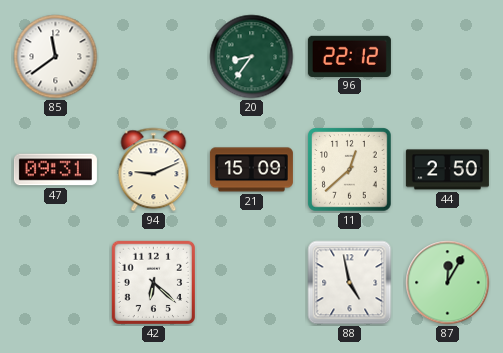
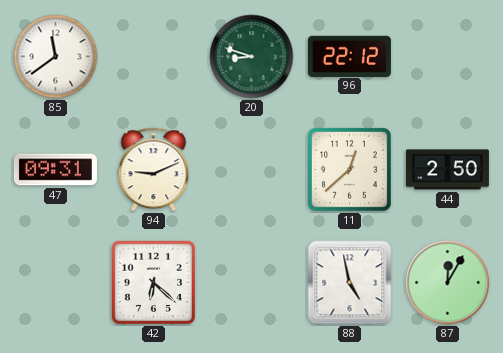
20: 8:36 -> 8:48
21: 15:09 -> none
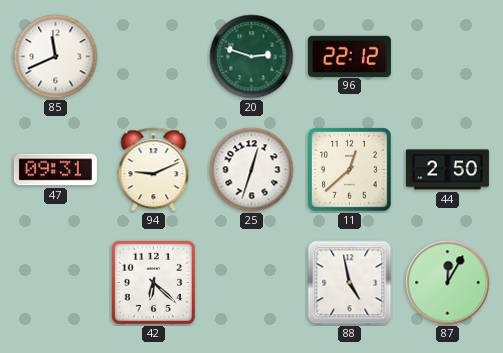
85: 11:39 -> 11:41
20: 8:48 -> 2:48
25: none -> 12:33
